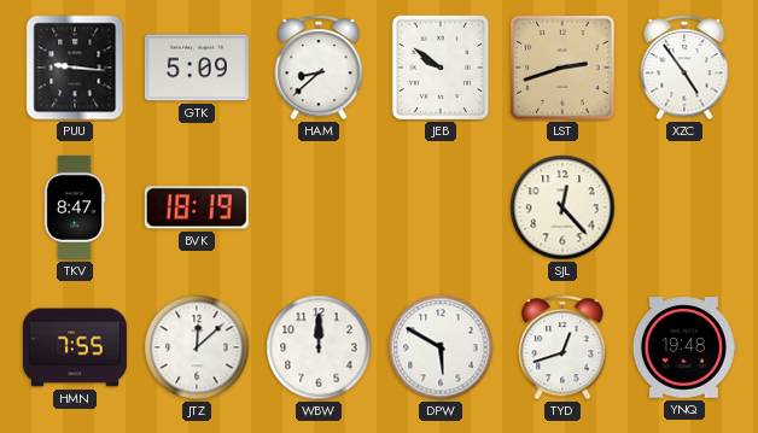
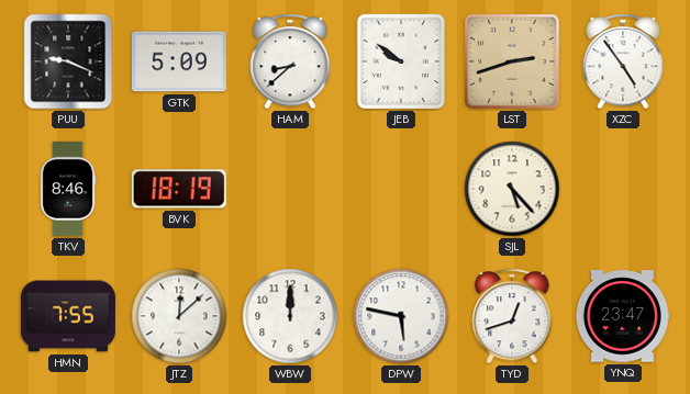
PUU: 9:16 -> 9:19
TKV: 8:47 -> 8:46
SJL: 12:23 -> 5:23
DPW: 5:50 -> 5:47
YNQ: 19:48 -> 23:47
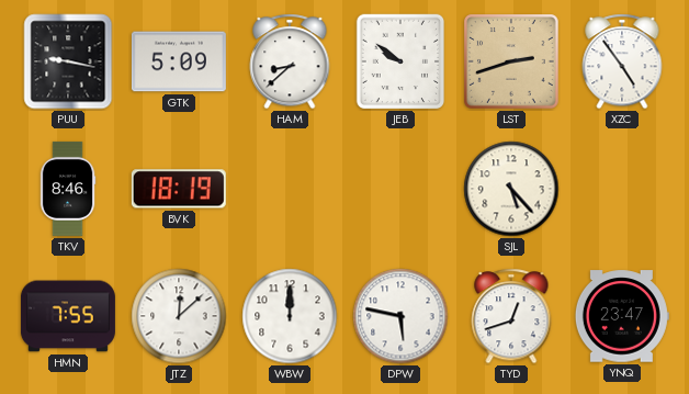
PUU: 9:19 -> 9:17
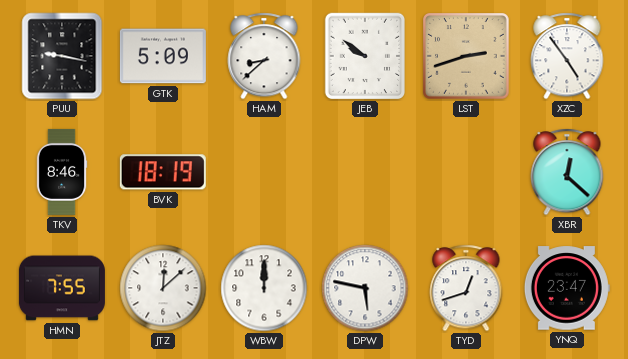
SJL: 5:23 -> none
XBR: none -> 12:22
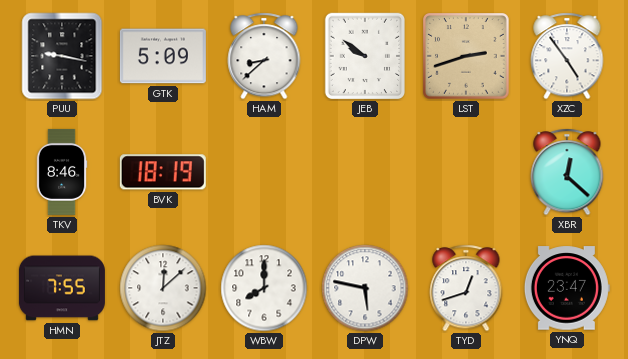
WBW: 12:00 -> 8:00
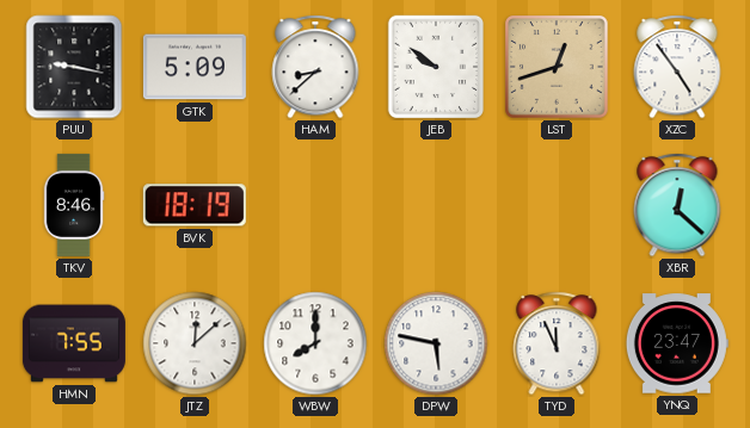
LST: 2:42 -> 12:42
TYD: 12:42 -> 11:56
